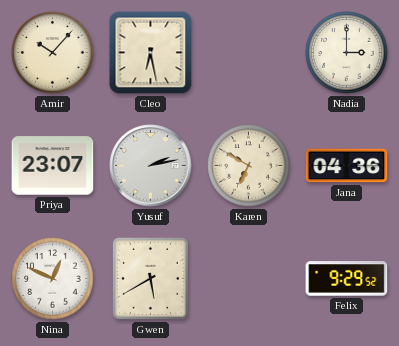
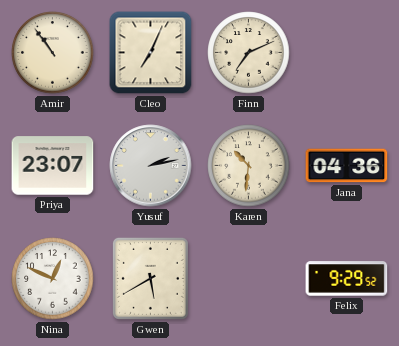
Amir: 10:07 -> 10:54
Cleo: 6:28 -> 7:04
Finn: none -> 7:11
Nadia: 3:00 -> none
Karen: 6:50 -> 10:31
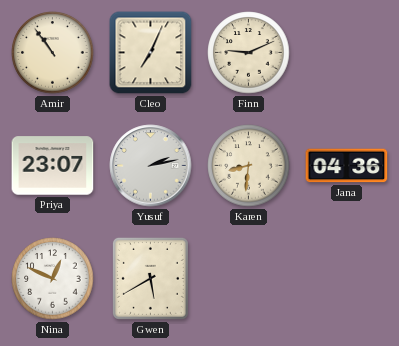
Finn: 7:11 -> 9:11
Karen: 10:31 -> 8:31
Felix: 9:29 -> none
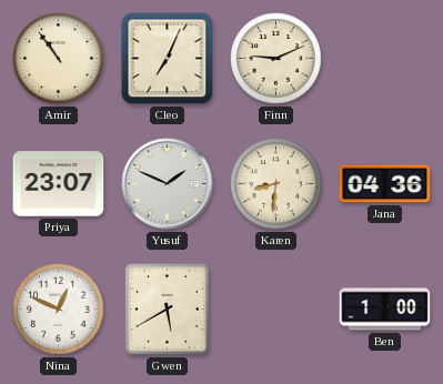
Yusuf: 2:13 -> 1:49
Ben: none -> 1:00
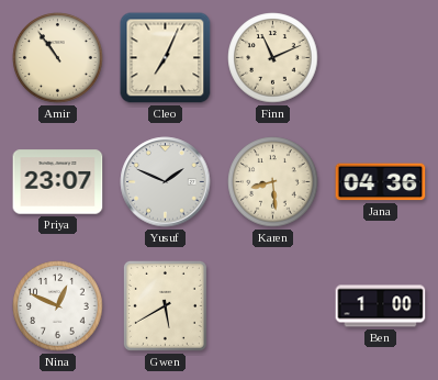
Finn: 9:11 -> 11:11
Karen: 8:31 -> 8:29
